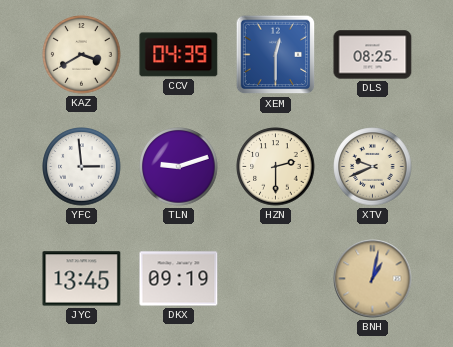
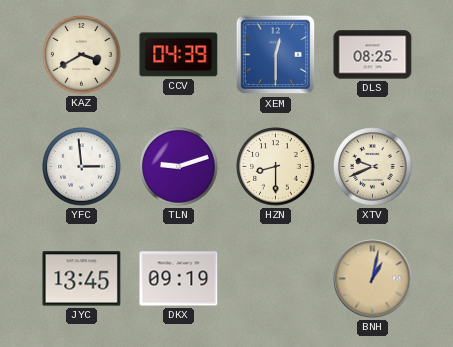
HZN: 2:30 -> 8:30
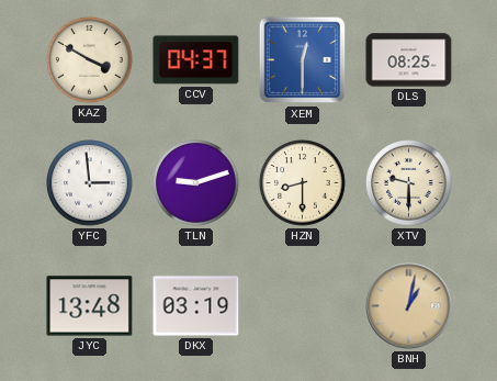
KAZ: 3:40 -> 3:50
CCV: 04:39 -> 04:37
XTV: 9:41 -> 9:30
JYC: 13:45 -> 13:48
DKX: 09:19 -> 03:19
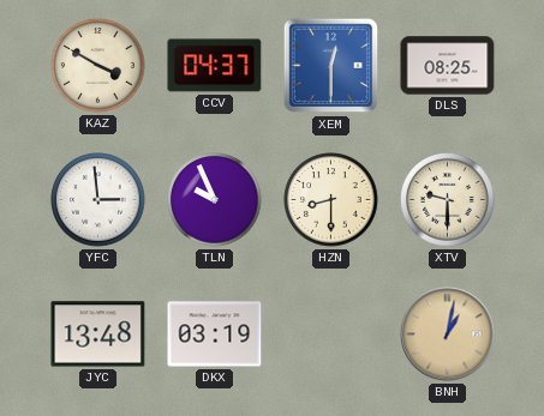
TLN: 9:12 -> 9:56
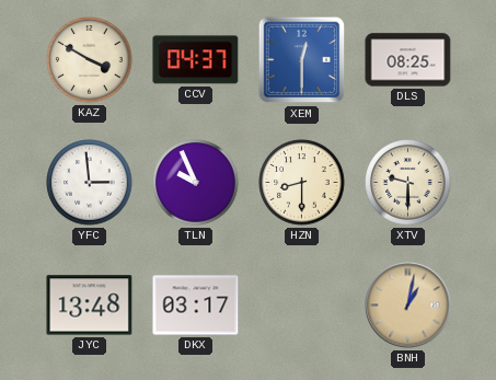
DKX: 03:19 -> 03:17
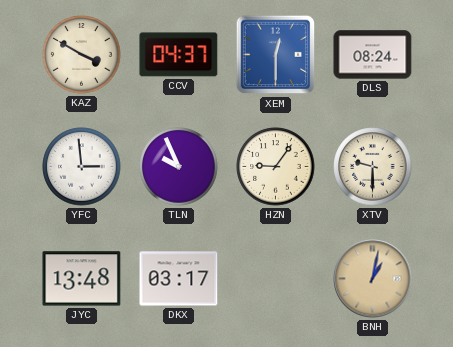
DLS: 08:25 -> 08:24
HZN: 8:30 -> 9:06
